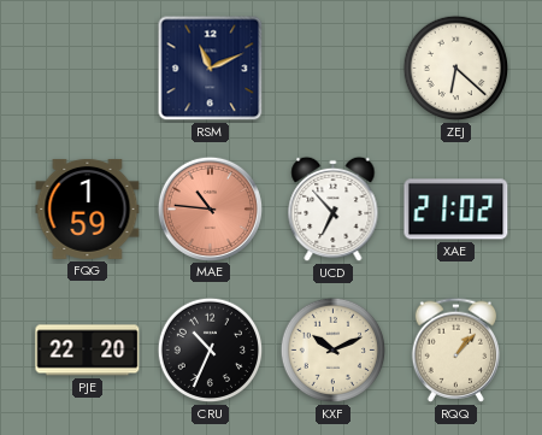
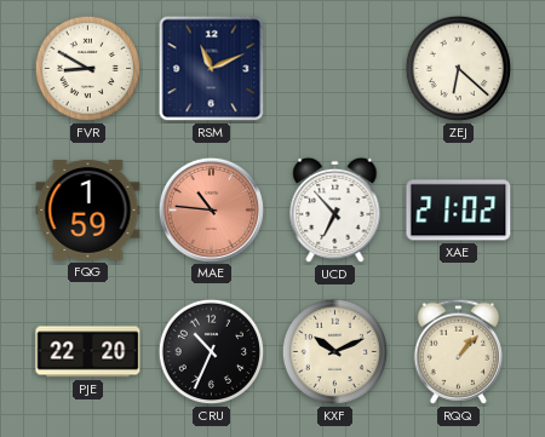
FVR: none -> 8:50
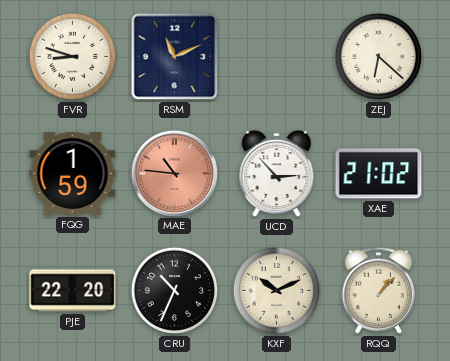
FVR: 8:50 -> 8:48
UCD: 6:53 -> 2:53
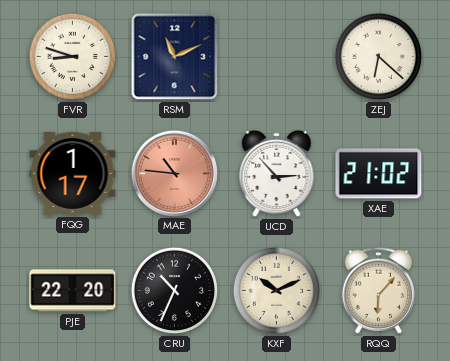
FQG: 1:59 -> 1:17
RQQ: 1:07 -> 6:07
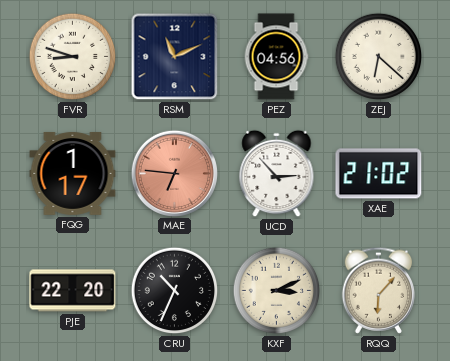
PEZ: none -> 04:56
MAE: 10:46 -> 6:46
KXF: 10:11 -> 3:11
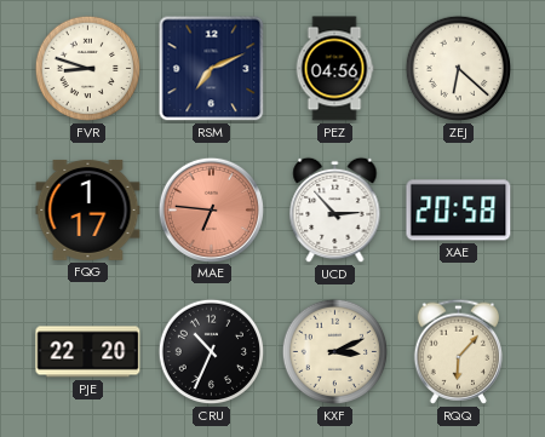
RSM: 11:11 -> 7:11
XAE: 21:02 -> 20:58
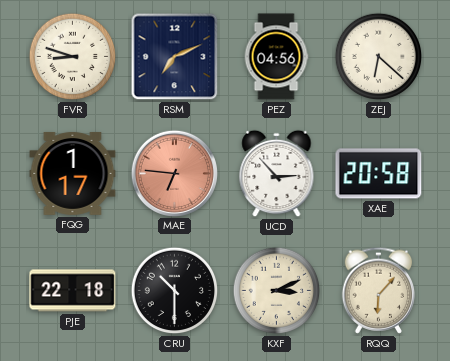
PJE: 22:20 -> 22:18
CRU: 10:34 -> 10:30
